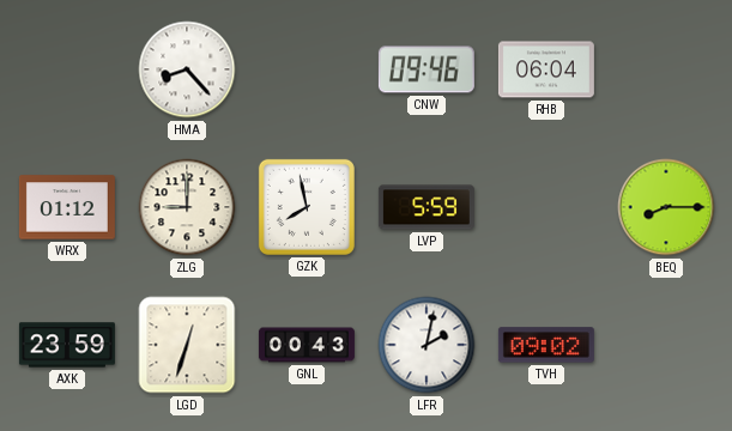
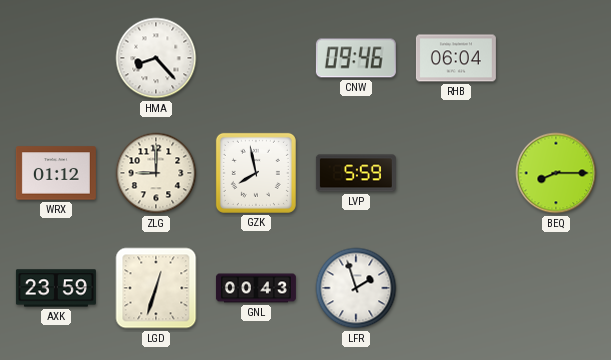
LFR: 2:02 -> 1:57
TVH: 09:02 -> none
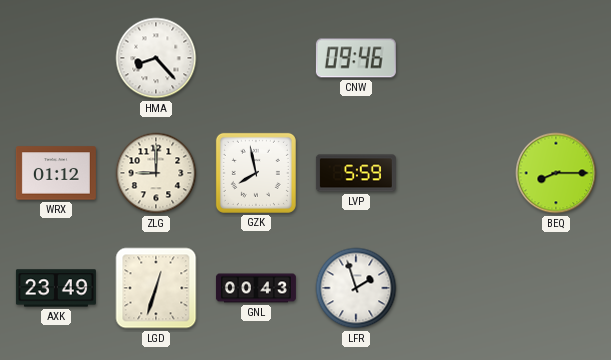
RHB: 06:04 -> none
AXK: 23:59 -> 23:49
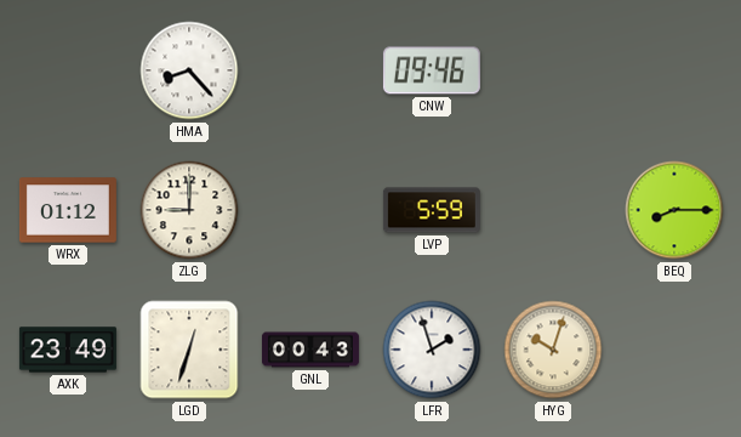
GZK: 7:58 -> none
HYG: none -> 10:03
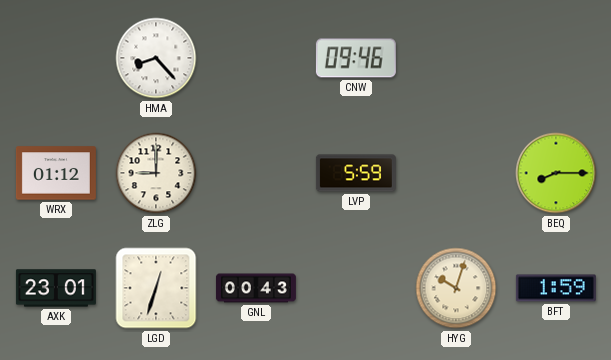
AXK: 23:49 -> 23:01
LFR: 1:57 -> none
BFT: none -> 1:59
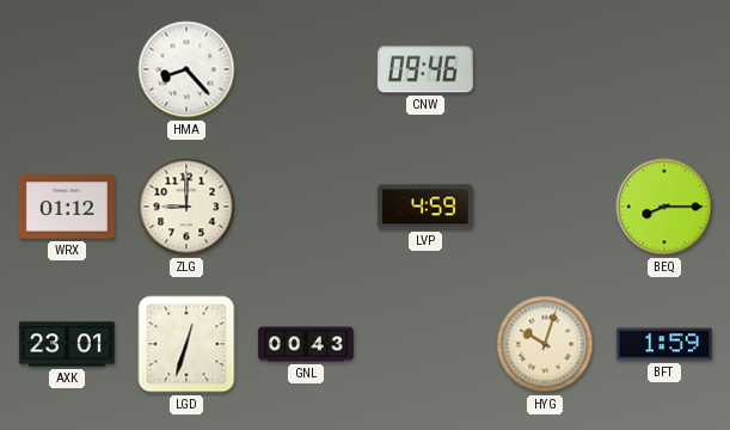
LVP: 5:59 -> 4:59
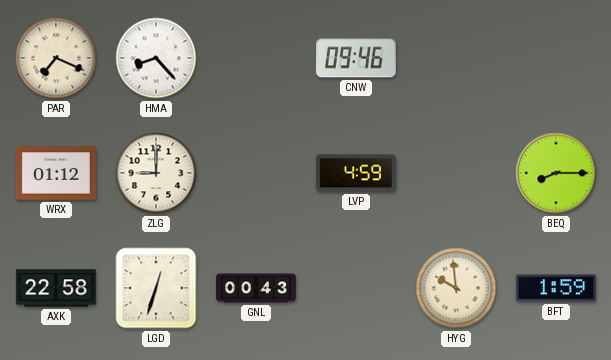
PAR: none -> 7:19
AXK: 23:01 -> 22:58
HYG: 10:03 -> 9:59
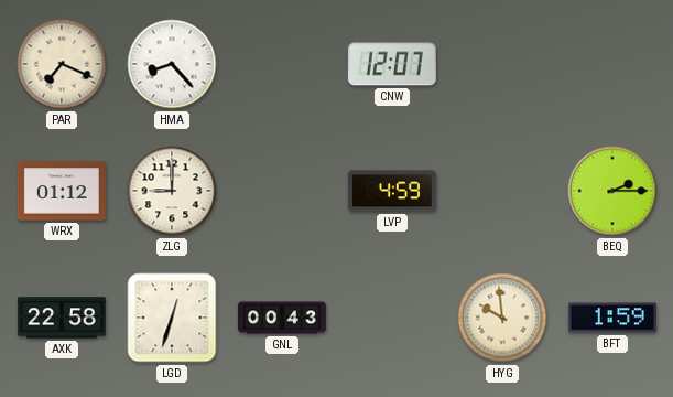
CNW: 09:46 -> 12:07
BEQ: 8:15 -> 2:15
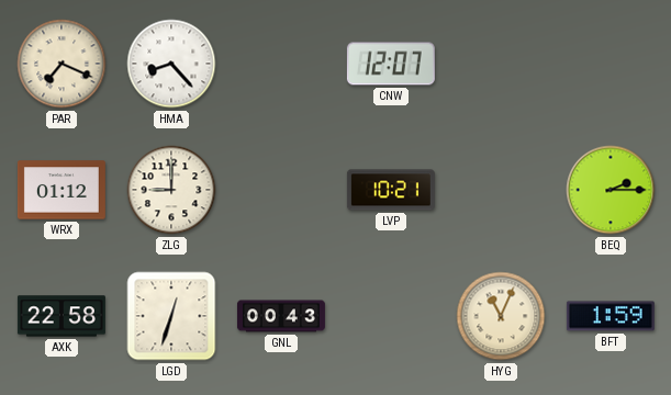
LVP: 4:59 -> 10:21
HYG: 9:59 -> 11:04
